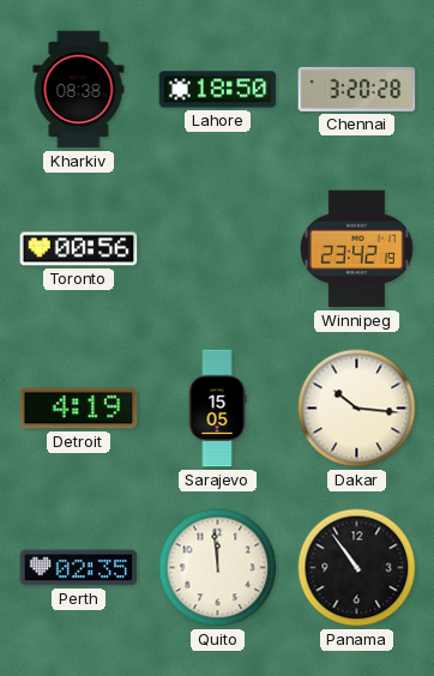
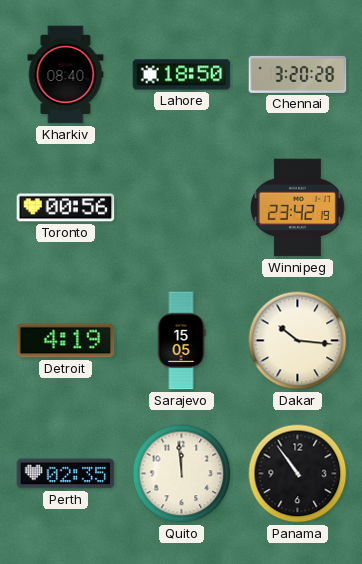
Kharkiv: 08:38 -> 08:40
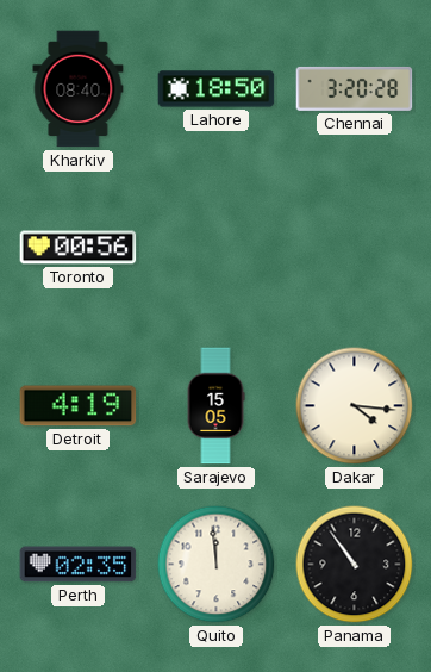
Winnipeg: 23:42 -> none
Dakar: 10:16 -> 4:16
